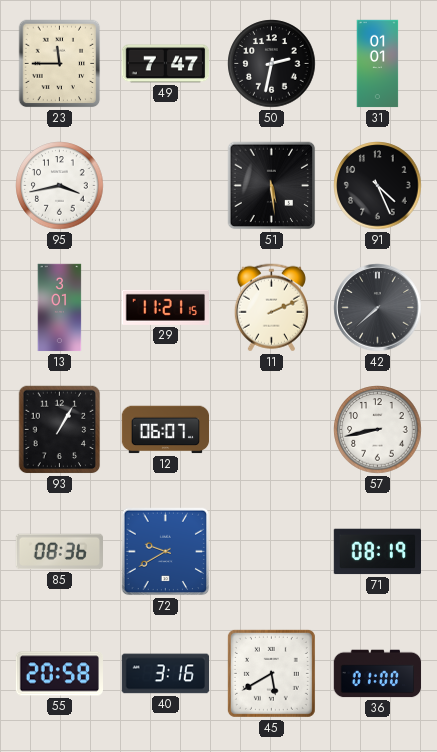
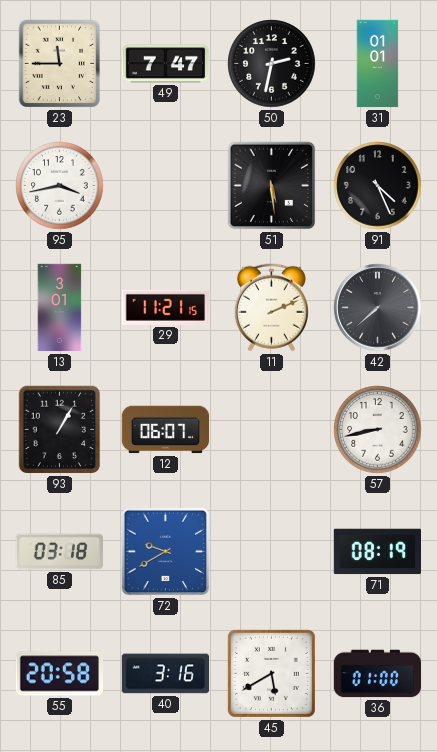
85: 08:36 -> 03:18
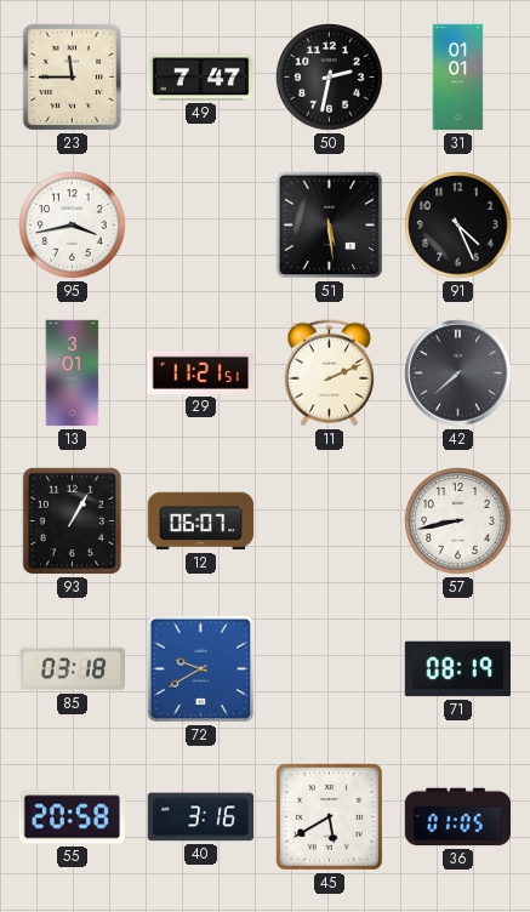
29: 11:21:15 -> 11:21:51
36: 01:00 -> 01:05
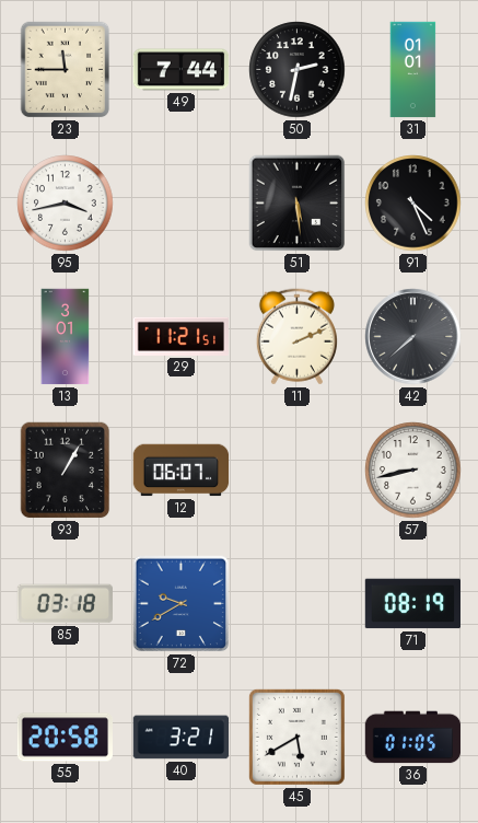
49: 7:47 -> 7:44
40: 3:16 -> 3:21
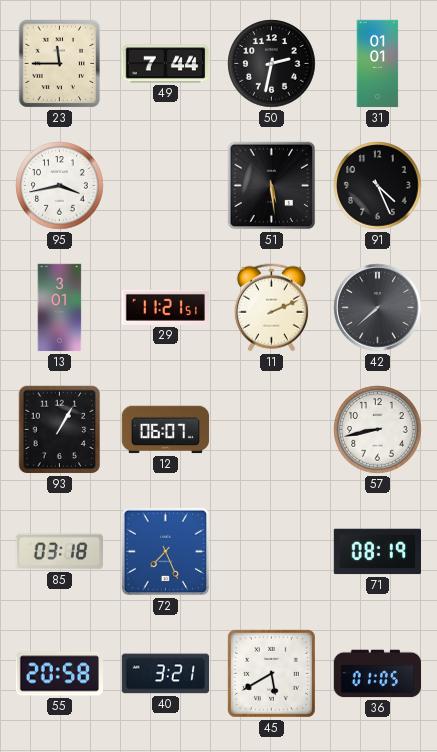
72: 9:40 -> 7:26
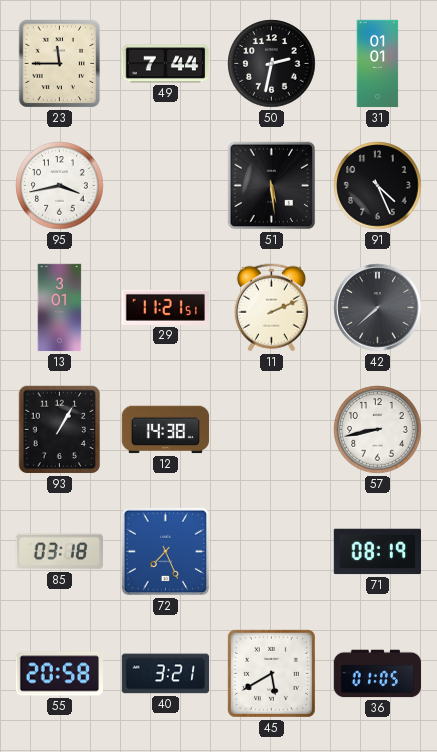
12: 06:07 -> 14:38
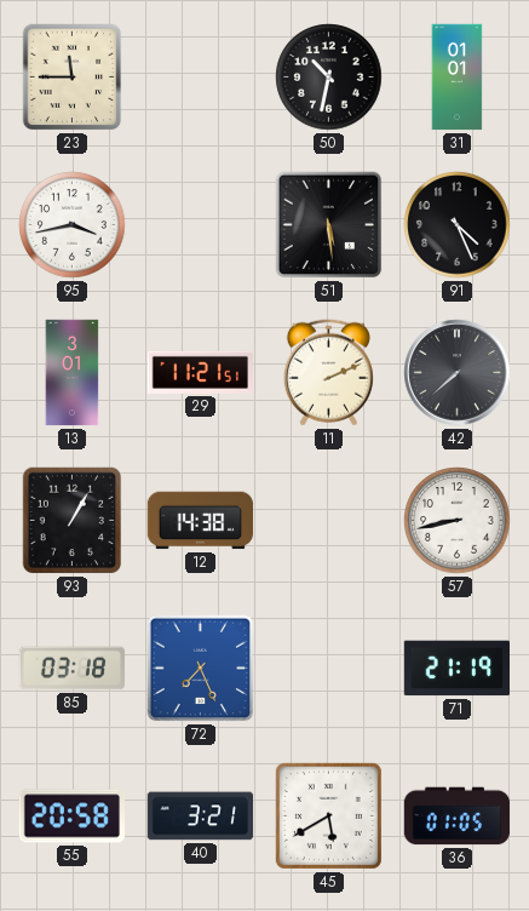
49: 7:44 -> none
50: 2:32 -> 10:32
71: 08:19 -> 21:19
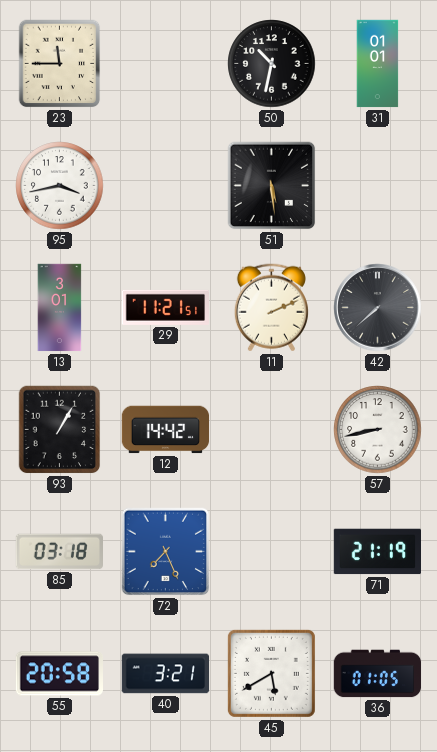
91: 4:26 -> none
12: 14:38 -> 14:42
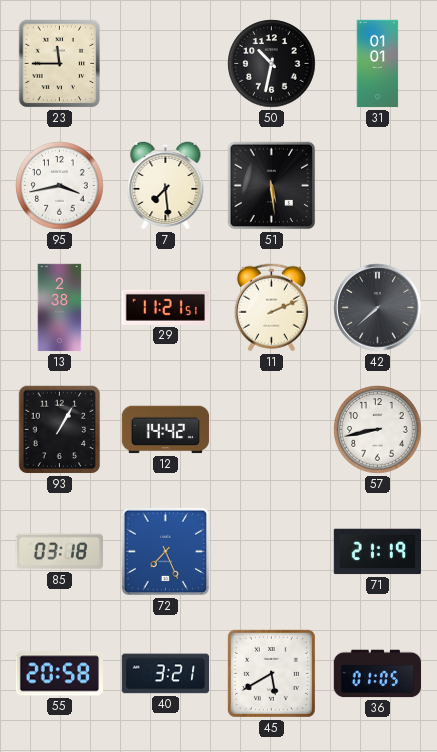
7: none -> 7:29
13: 3:01 -> 2:38
